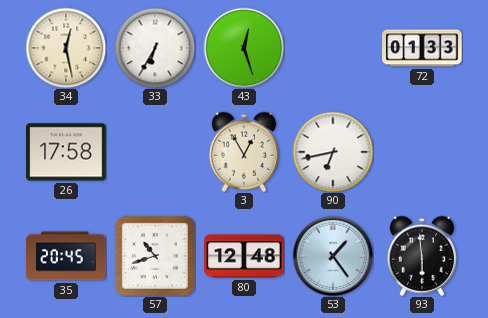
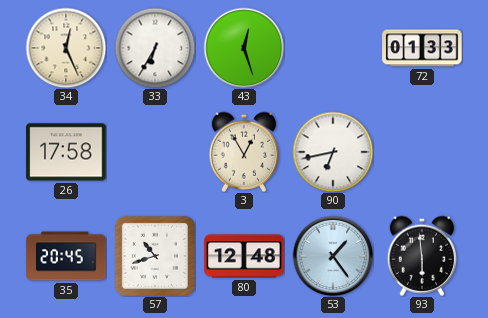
34: 12:28 -> 12:26
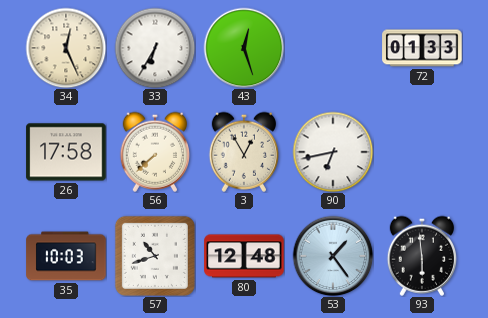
56: none -> 7:38
35: 20:45 -> 10:03
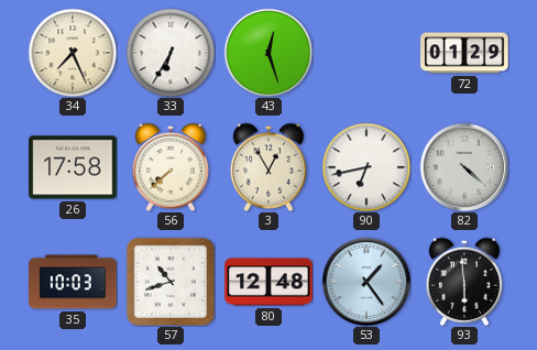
34: 12:26 -> 7:26
72: 01:33 -> 01:29
82: none -> 4:22
